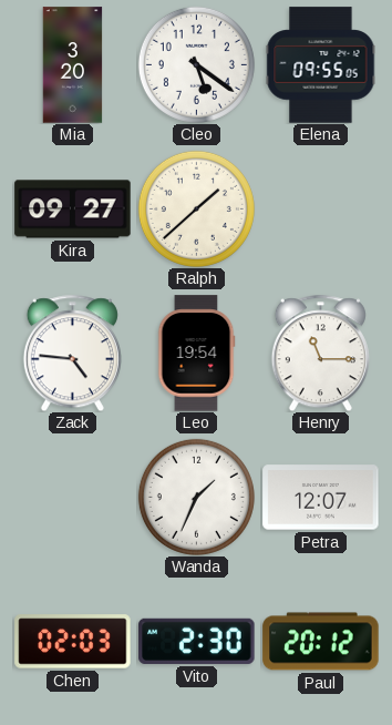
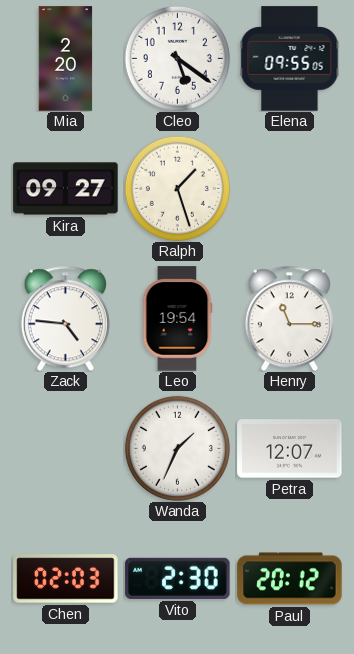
Mia: 3:20 -> 2:20
Ralph: 1:38 -> 1:27
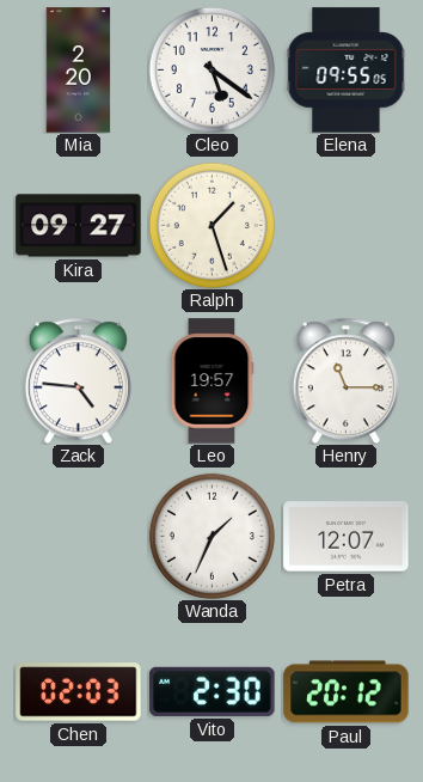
Leo: 19:54 -> 19:57
